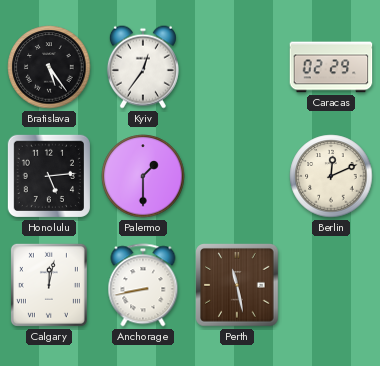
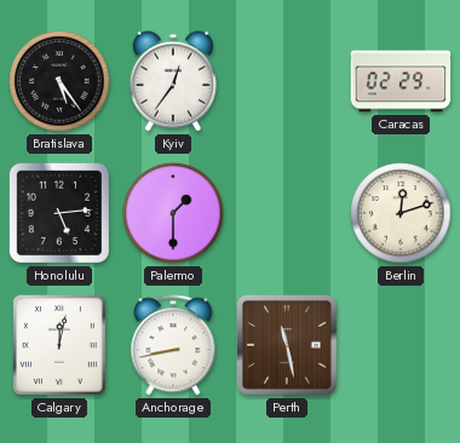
Berlin: 12:11 -> 12:12
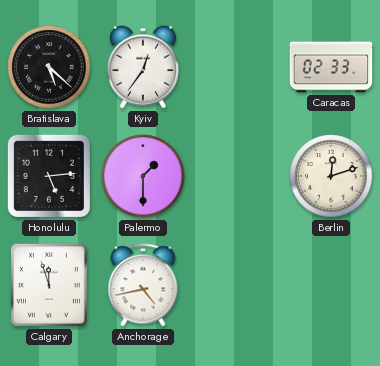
Bratislava: 5:24 -> 5:22
Caracas: 02:29 -> 02:33
Calgary: 12:02 -> 11:57
Anchorage: 8:43 -> 4:43
Perth: 11:28 -> none
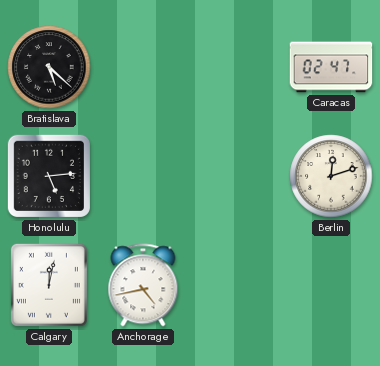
Kyiv: 12:36 -> none
Caracas: 02:33 -> 02:47
Palermo: 1:30 -> none
Calgary: 11:57 -> 12:02
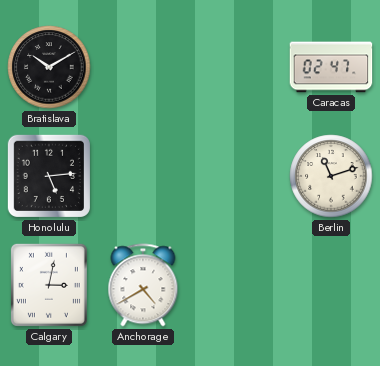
Bratislava: 5:22 -> 10:10
Berlin: 12:12 -> 11:12
Calgary: 12:02 -> 3:02
Anchorage: 4:43 -> 4:40
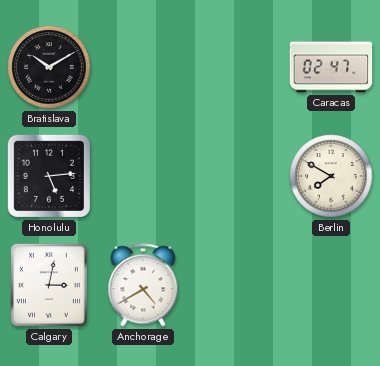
Berlin: 11:12 -> 7:50
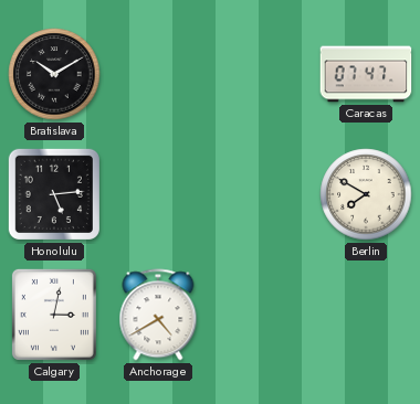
Caracas: 02:47 -> 07:47
